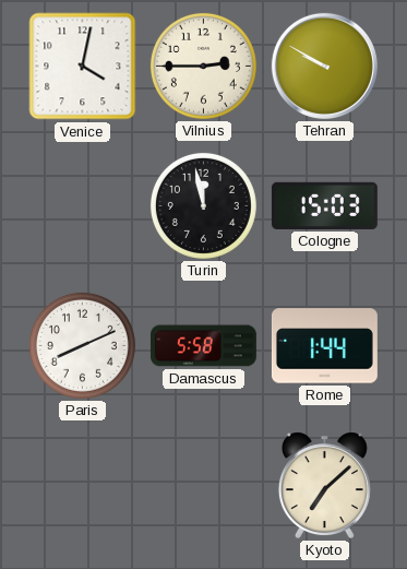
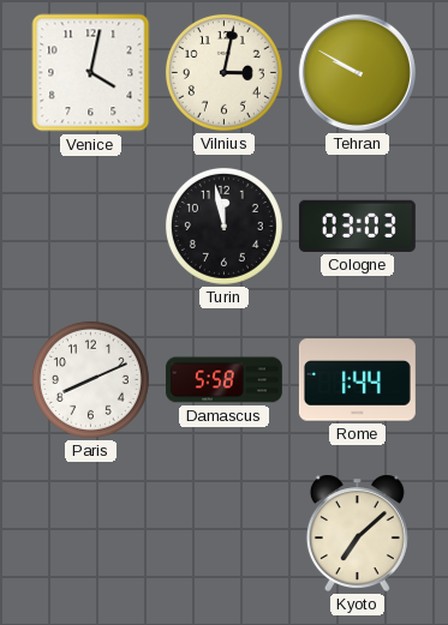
Vilnius: 2:45 -> 3:02
Cologne: 15:03 -> 03:03
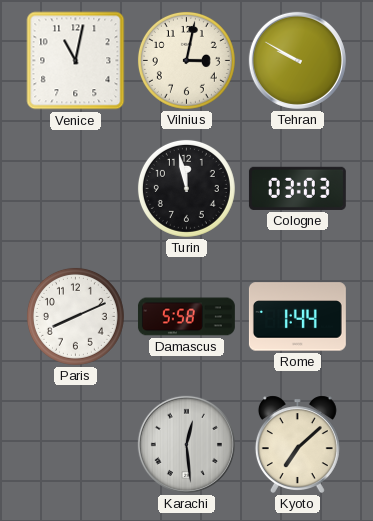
Venice: 4:02 -> 11:02
Karachi: none -> 12:29
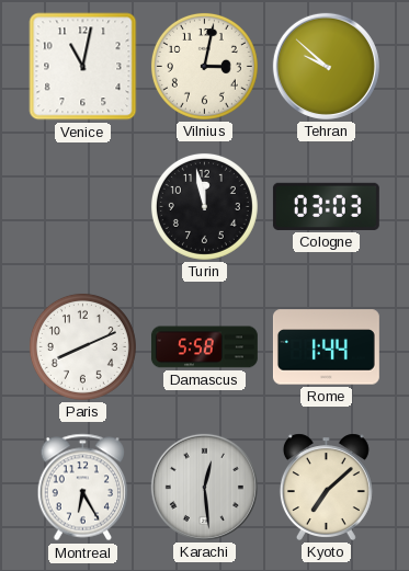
Tehran: 9:50 -> 9:52
Montreal: none -> 6:25
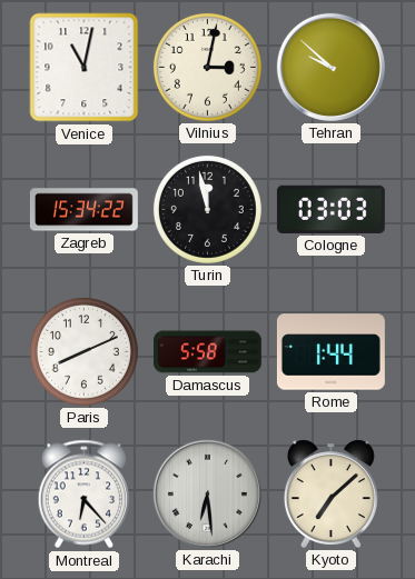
Zagreb: none -> 15:34
Montreal: 6:25 -> 6:23
Karachi: 12:29 -> 6:29
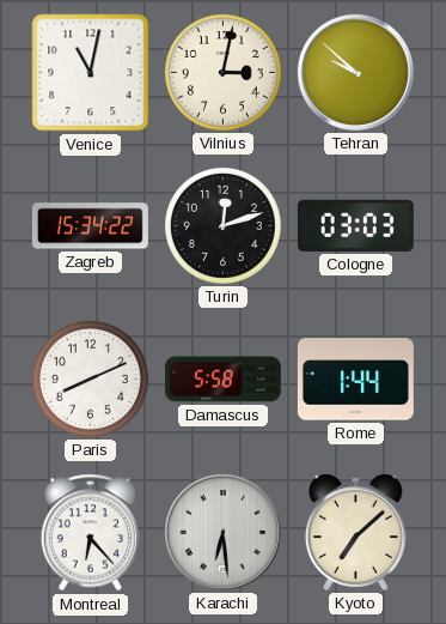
Turin: 11:58 -> 12:12
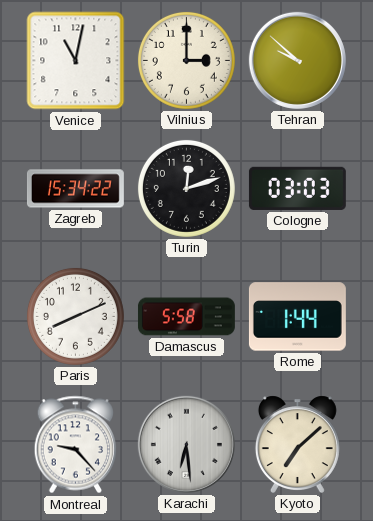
Vilnius: 3:02 -> 3:00
Montreal: 6:23 -> 9:23
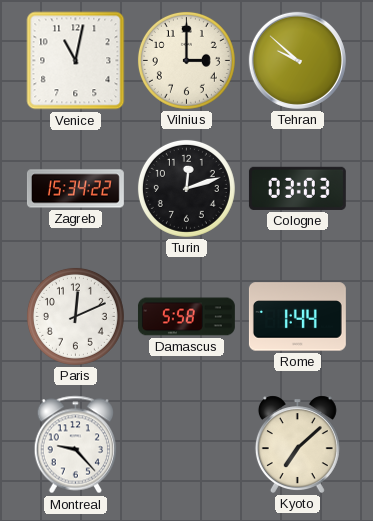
Paris: 8:11 -> 12:11
Karachi: 6:29 -> none
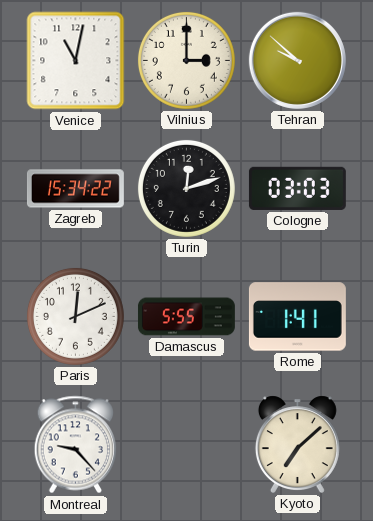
Damascus: 5:58 -> 5:55
Rome: 1:44 -> 1:41
